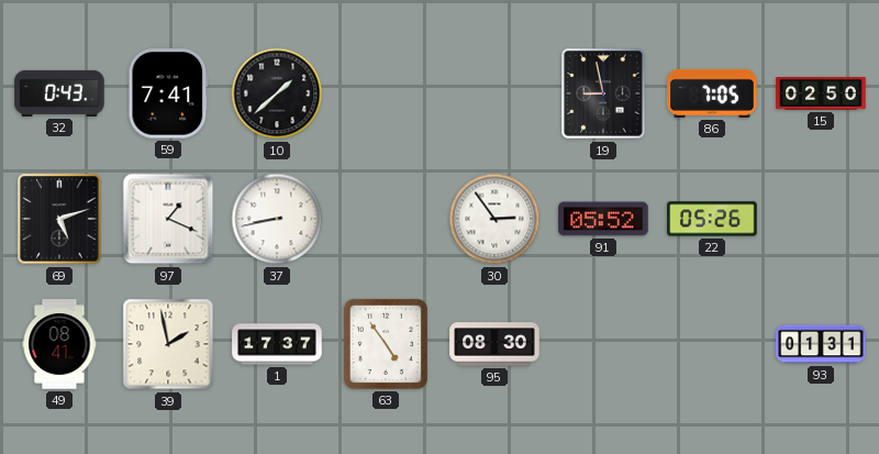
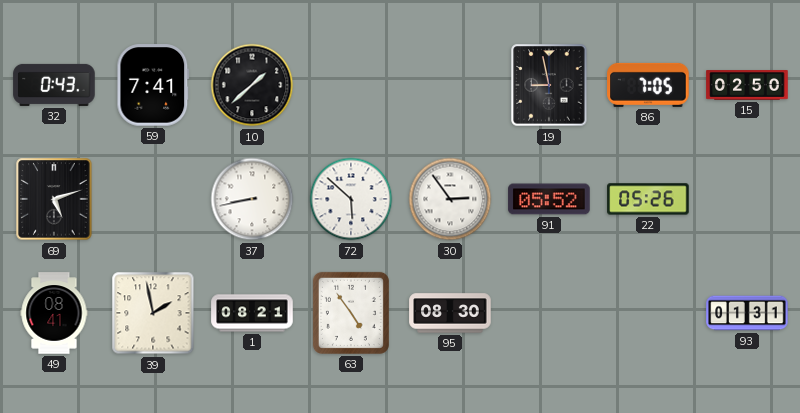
97: 1:19 -> none
72: none -> 5:52
1: 17:37 -> 08:21
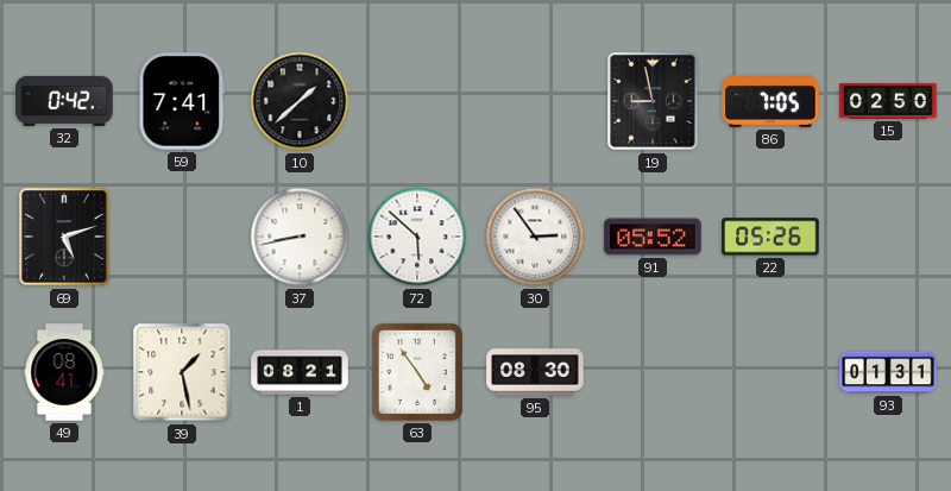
32: 0:43 -> 0:42
39: 1:58 -> 1:28
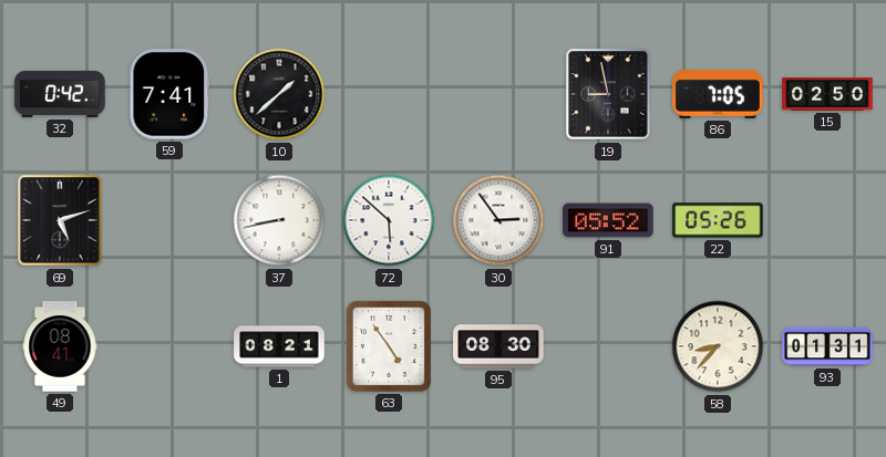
39: 1:28 -> none
58: none -> 8:37
